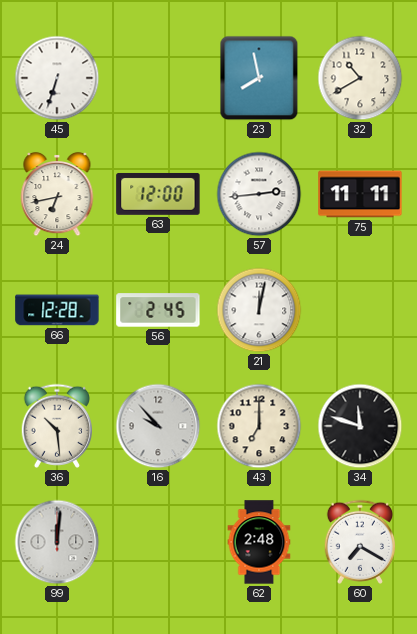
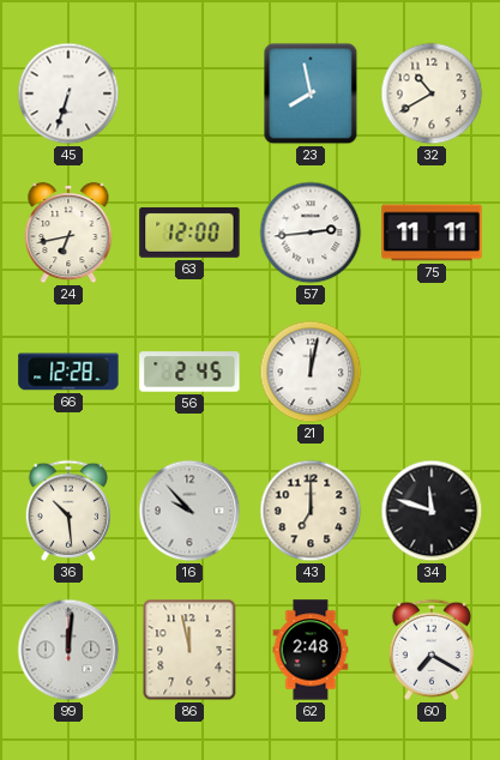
86: none -> 11:58
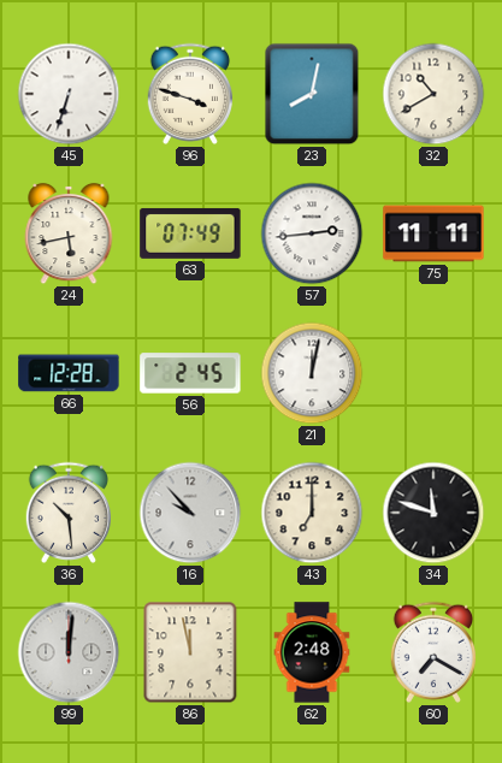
96: none -> 3:48
23: 7:58 -> 8:02
24: 6:43 -> 5:43
63: 12:00 -> 07:49
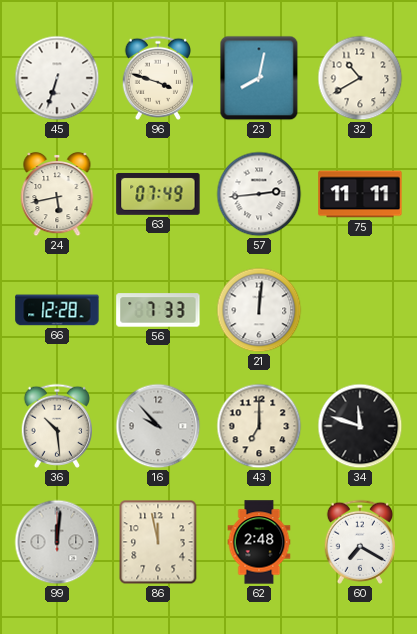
56: 2:45 -> 7:33
21: 12:02 -> 12:01
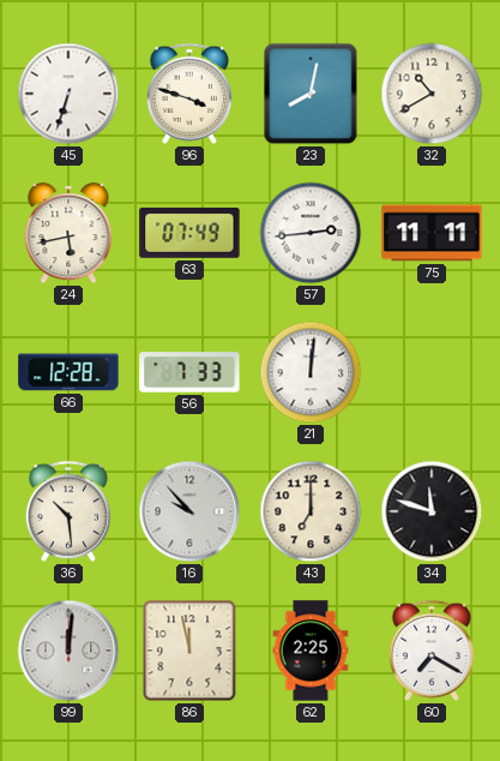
62: 2:48 -> 2:25
